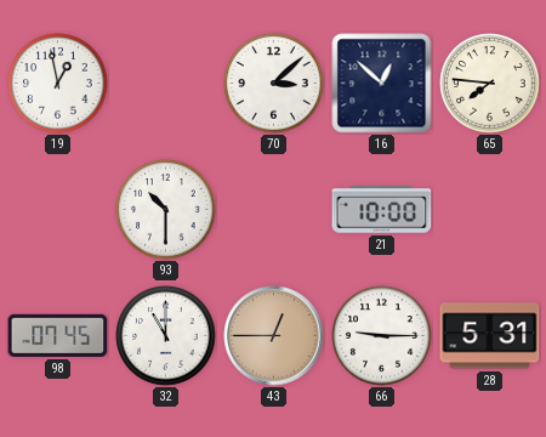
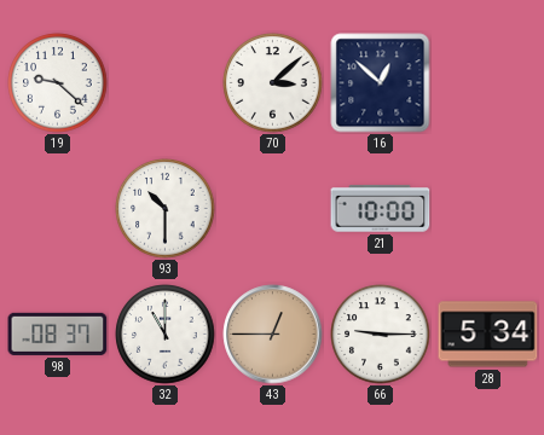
19: 12:58 -> 9:22
65: 7:46 -> none
98: 07:45 -> 08:37
28: 5:31 -> 5:34
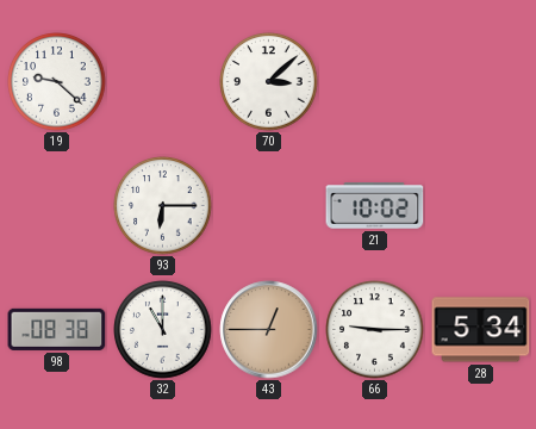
16: 12:52 -> none
93: 10:30 -> 6:15
21: 10:00 -> 10:02
98: 08:37 -> 08:38
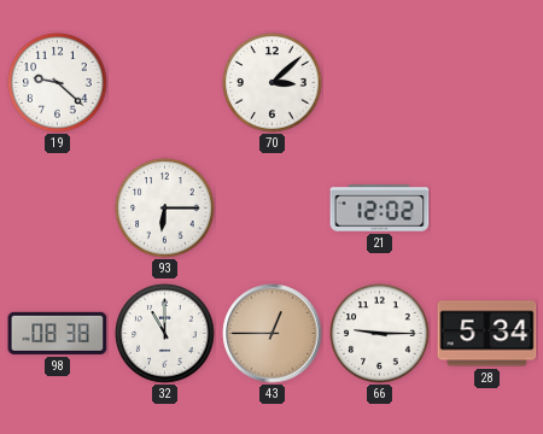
21: 10:02 -> 12:02
